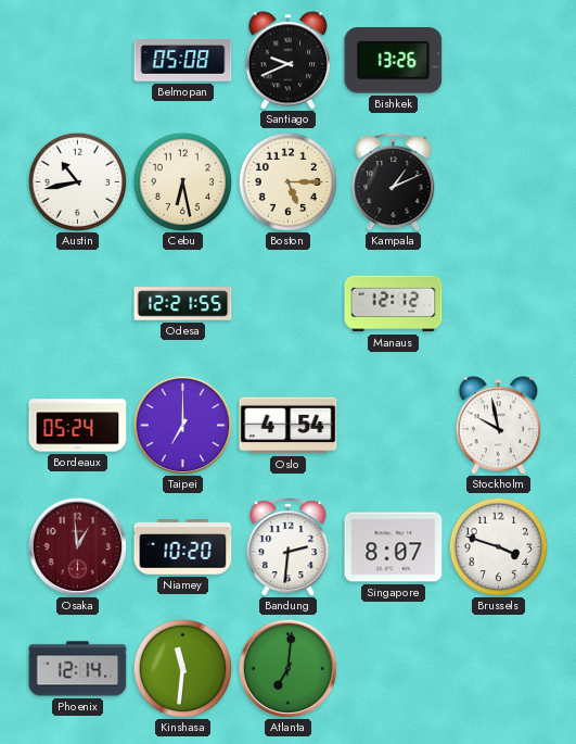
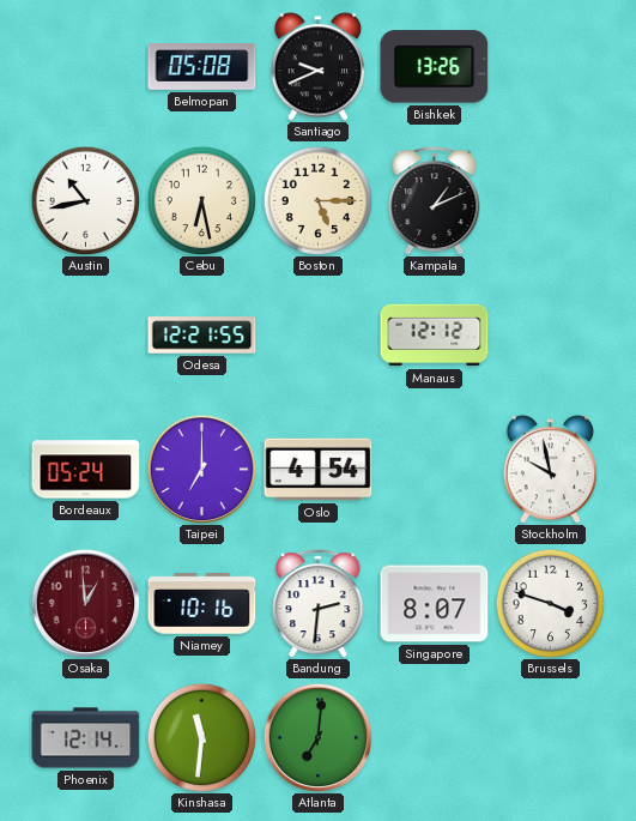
Niamey: 10:20 -> 10:16
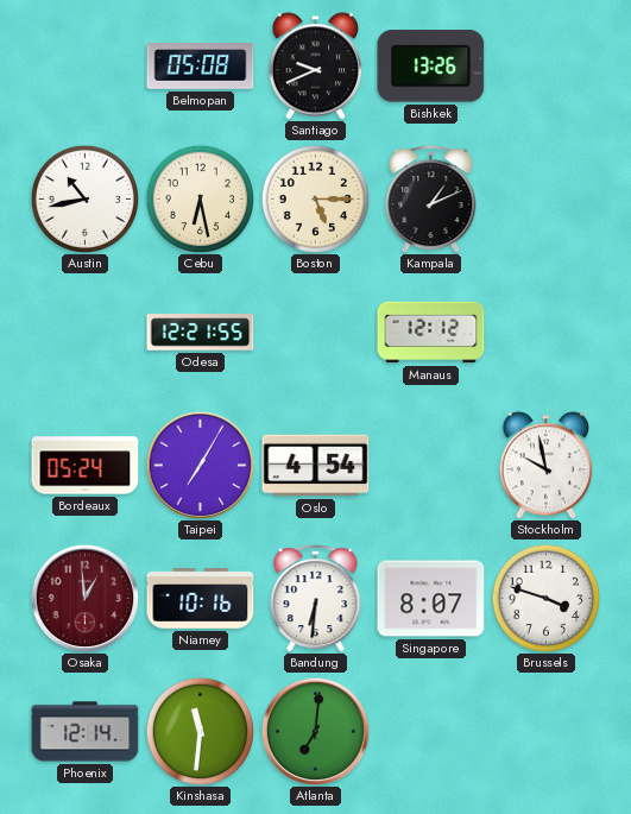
Taipei: 7:00 -> 7:05
Bandung: 2:31 -> 6:31
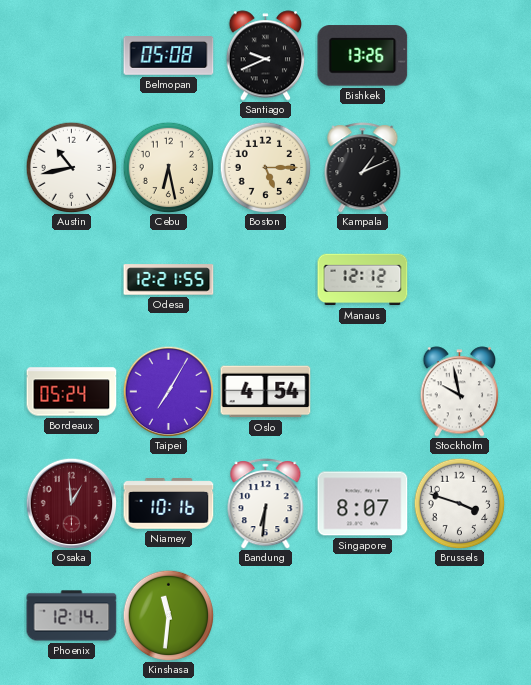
Atlanta: 7:01 -> none
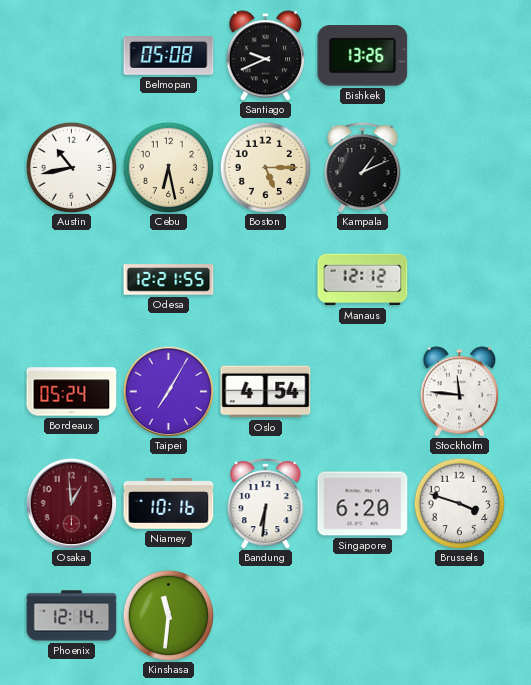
Stockholm: 9:58 -> 11:46
Singapore: 8:07 -> 6:20
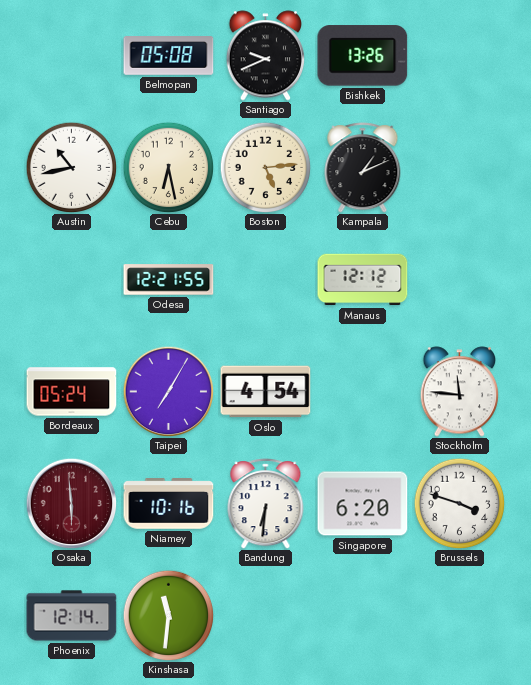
Boston: 5:15 -> 5:14
Osaka: 12:59 -> 5:59
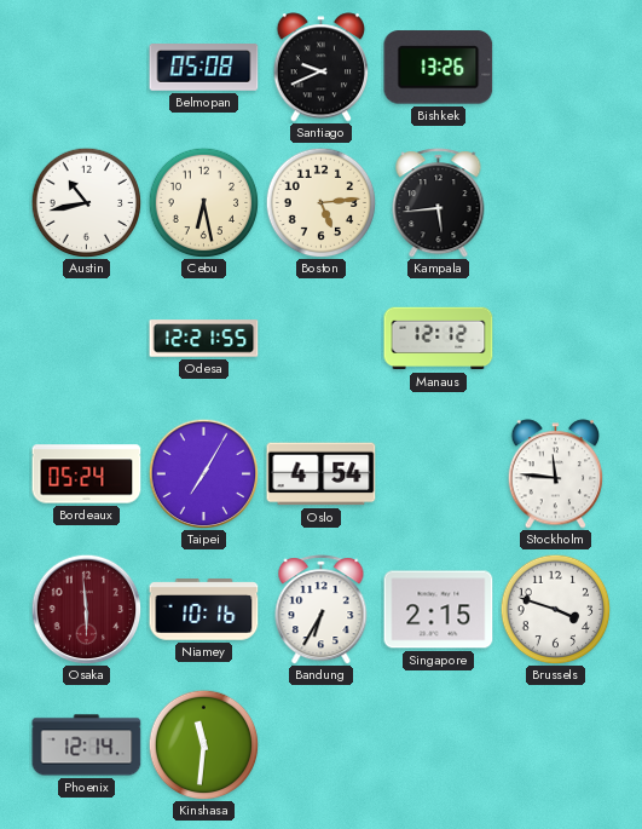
Kampala: 1:11 -> 5:44
Bandung: 6:31 -> 6:35
Singapore: 6:20 -> 2:15
